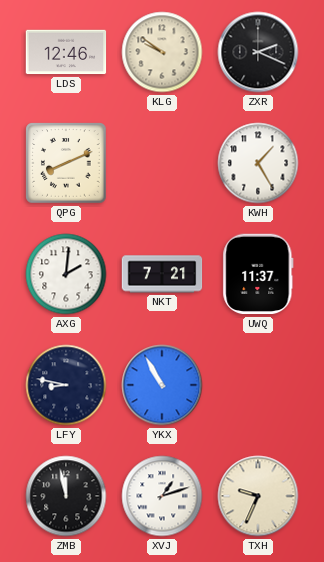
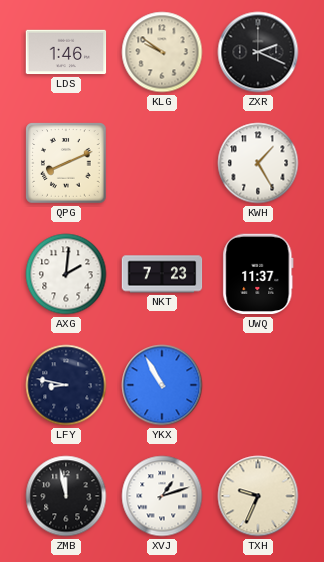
LDS: 12:46 -> 1:46
NKT: 7:21 -> 7:23
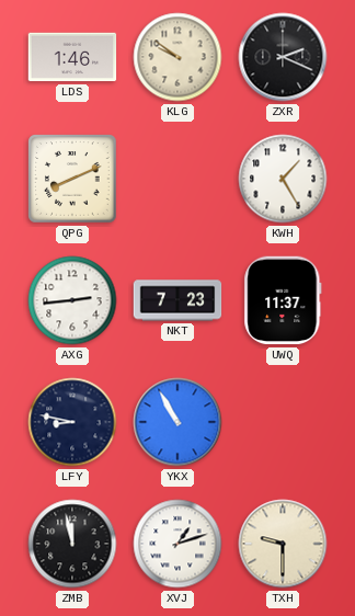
AXG: 2:01 -> 2:44
TXH: 9:34 -> 9:30
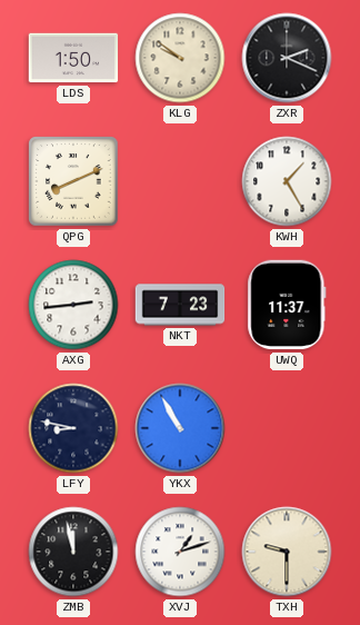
LDS: 1:46 -> 1:50
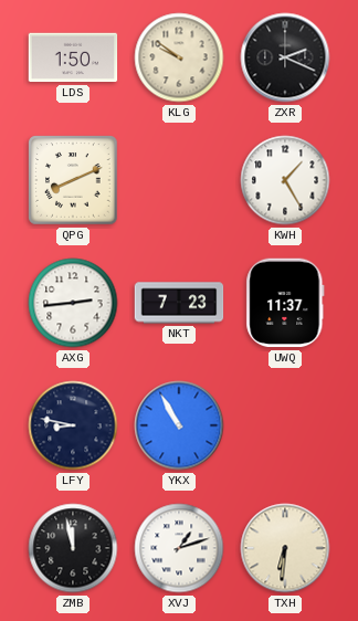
TXH: 9:30 -> 6:31
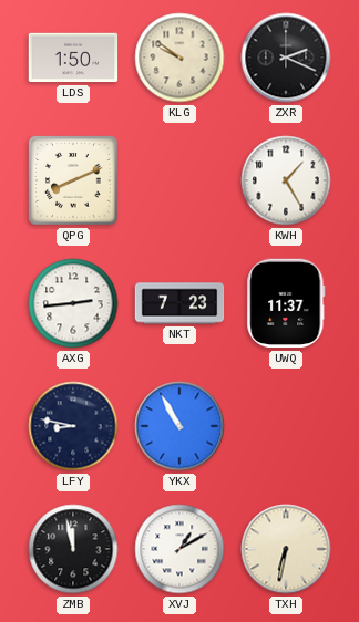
XVJ: 1:12 -> 1:10
TXH: 6:31 -> 6:32
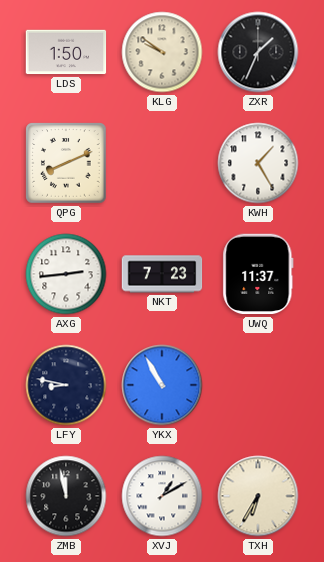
ZXR: 2:19 -> 1:34
TXH: 6:32 -> 6:35
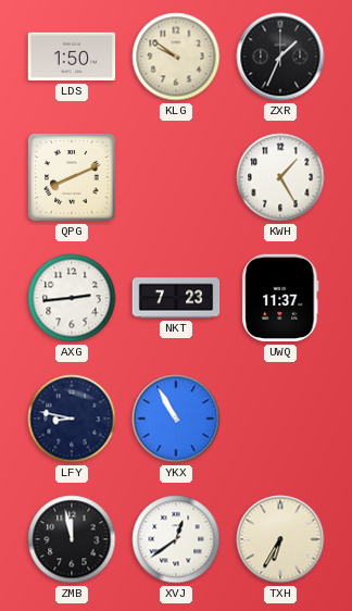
XVJ: 1:10 -> 12:39
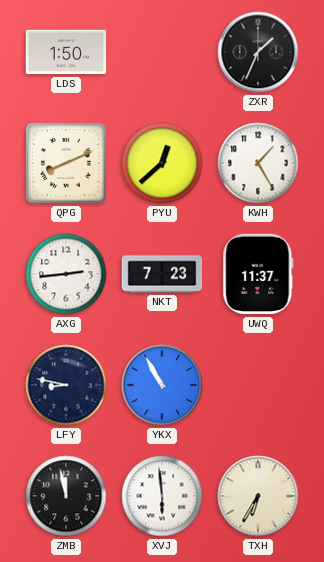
KLG: 9:51 -> none
PYU: none -> 12:38
XVJ: 12:39 -> 5:59
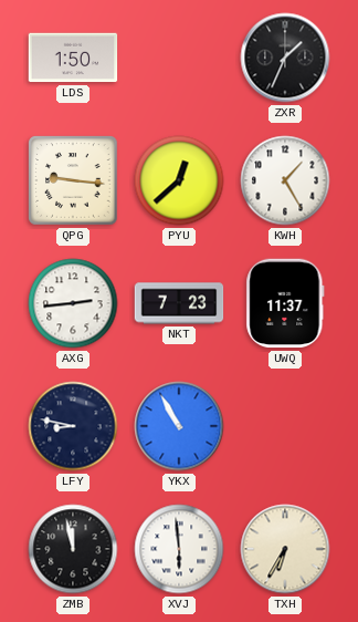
QPG: 8:11 -> 9:16
